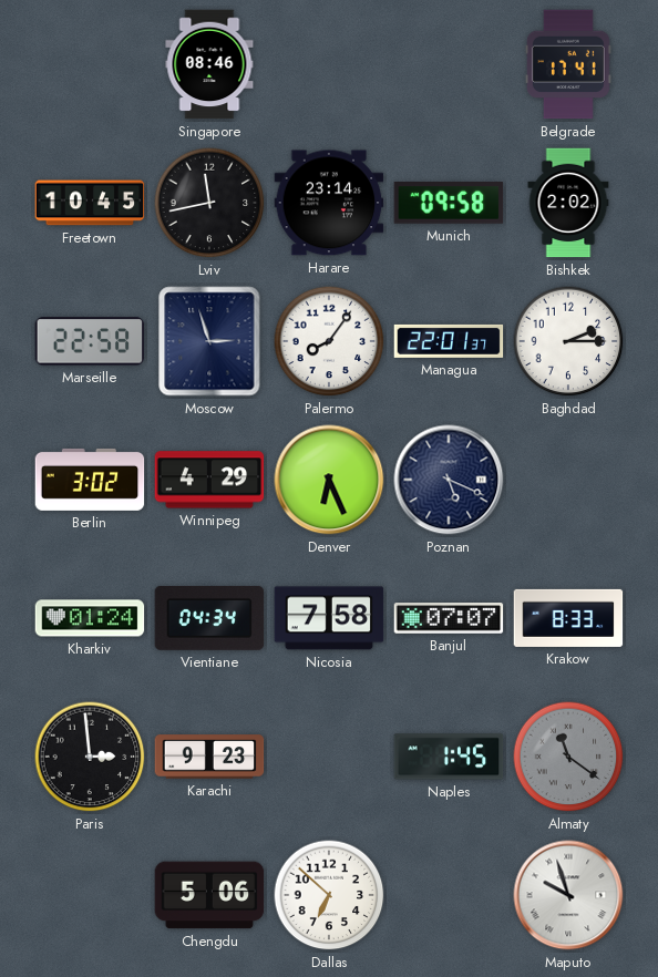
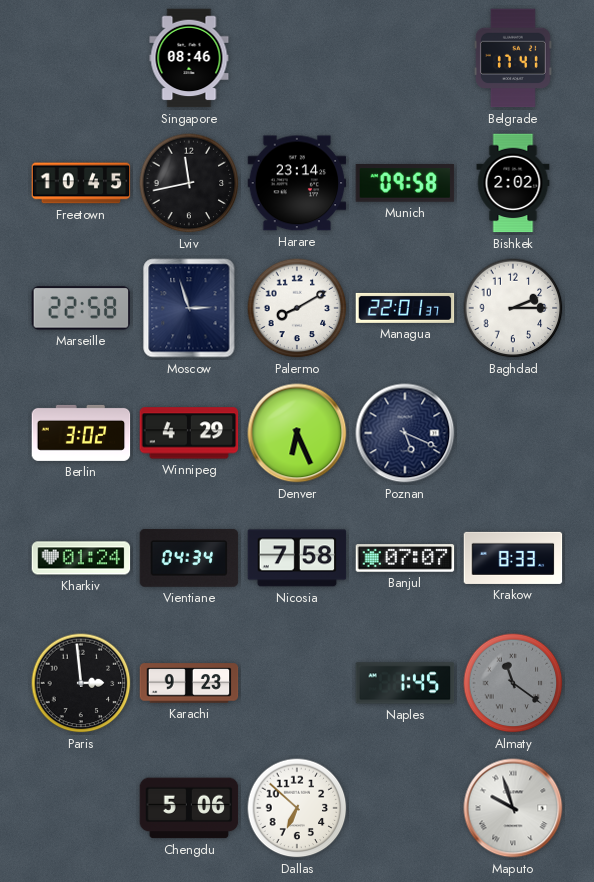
Palermo: 8:06 -> 8:10
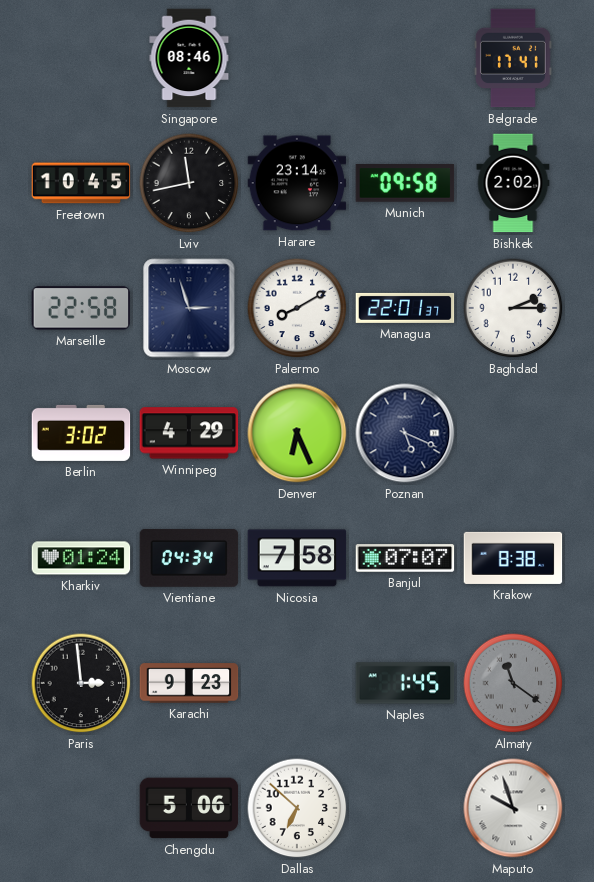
Krakow: 8:33 -> 8:38
